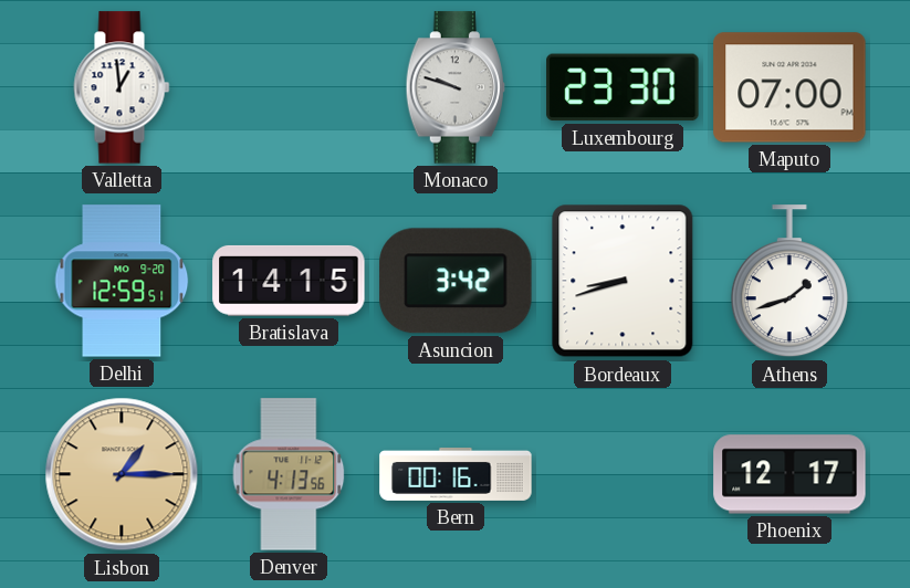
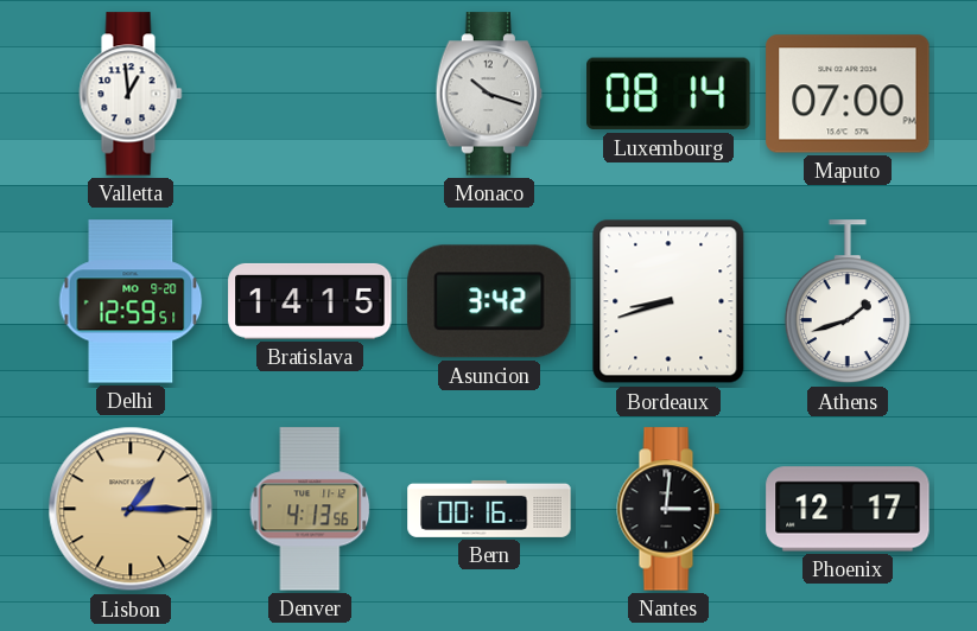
Monaco: 9:48 -> 10:18
Luxembourg: 23:30 -> 08:14
Nantes: none -> 3:01
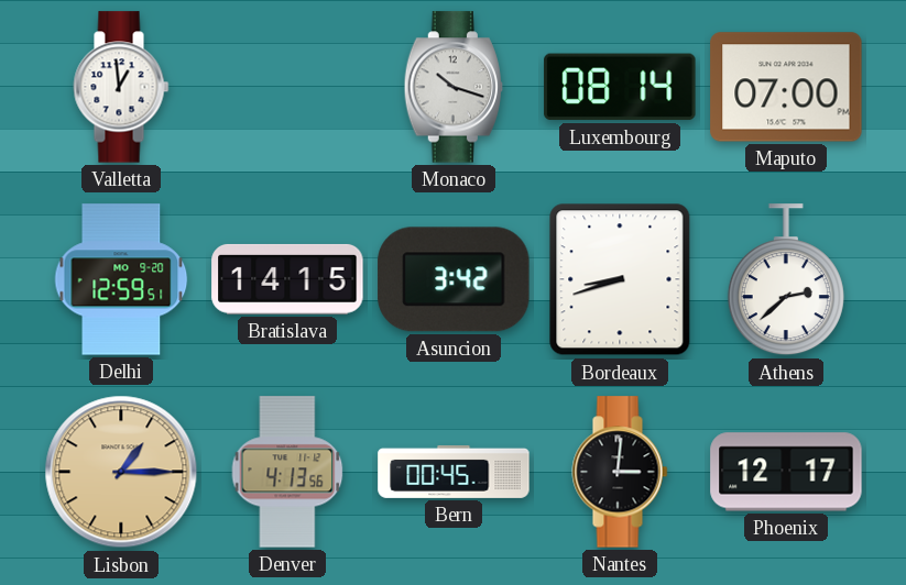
Athens: 1:42 -> 2:38
Bern: 00:16 -> 00:45
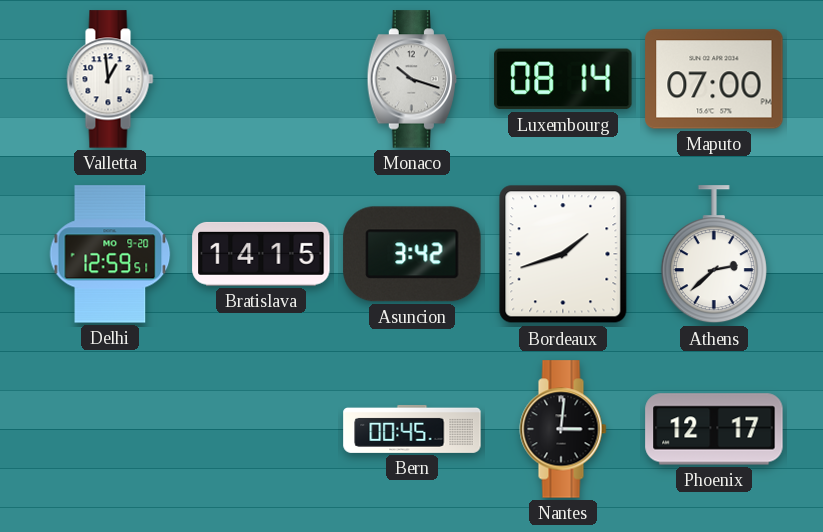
Bordeaux: 8:42 -> 1:42
Lisbon: 1:15 -> none
Denver: 4:13 -> none
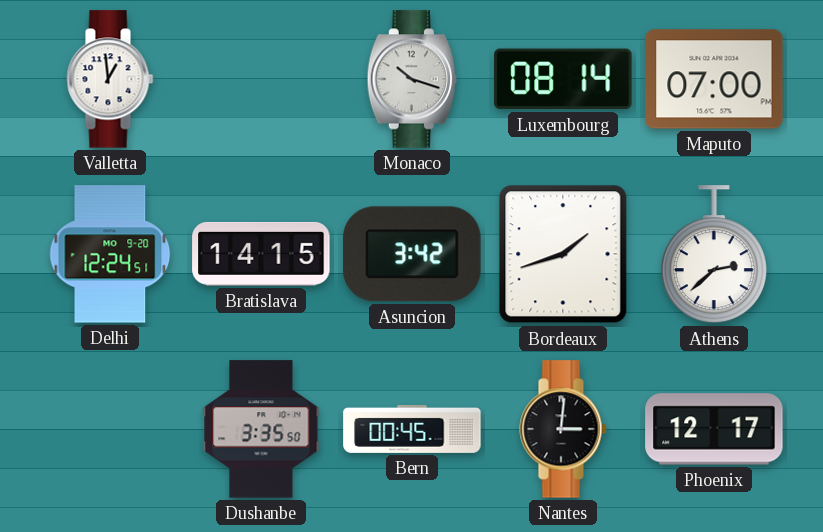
Delhi: 12:59 -> 12:24
Dushanbe: none -> 3:35
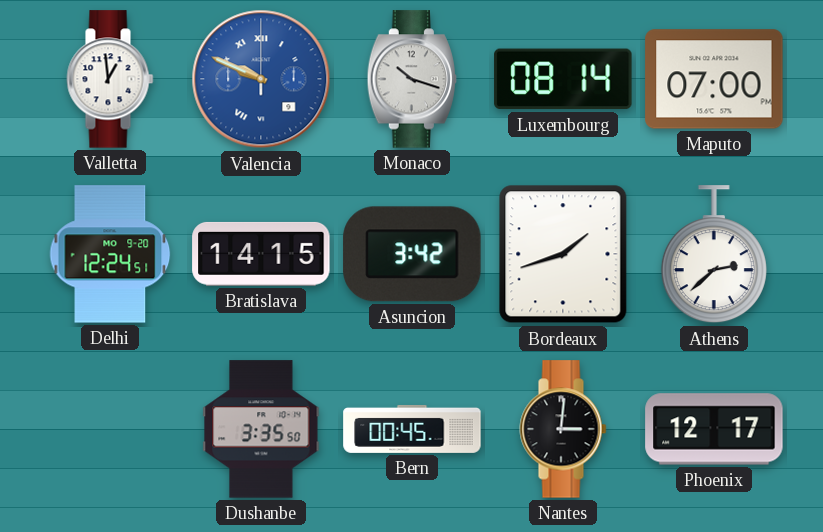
Valencia: none -> 9:49
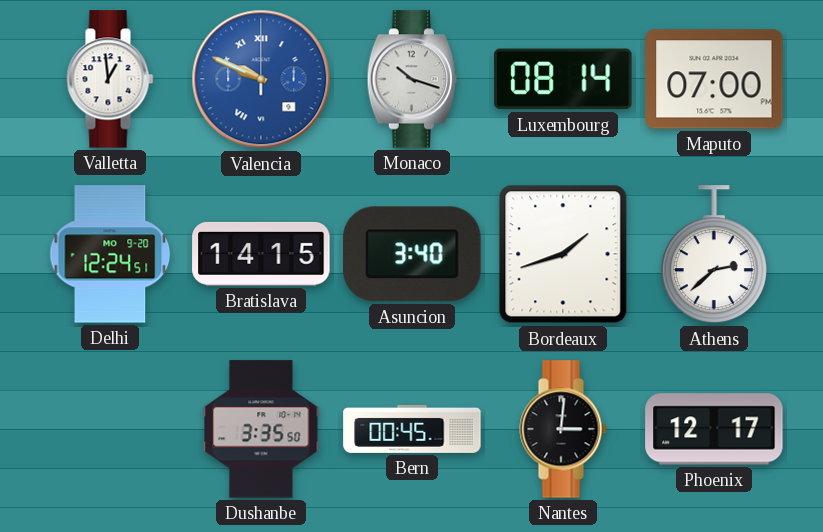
Asuncion: 3:42 -> 3:40
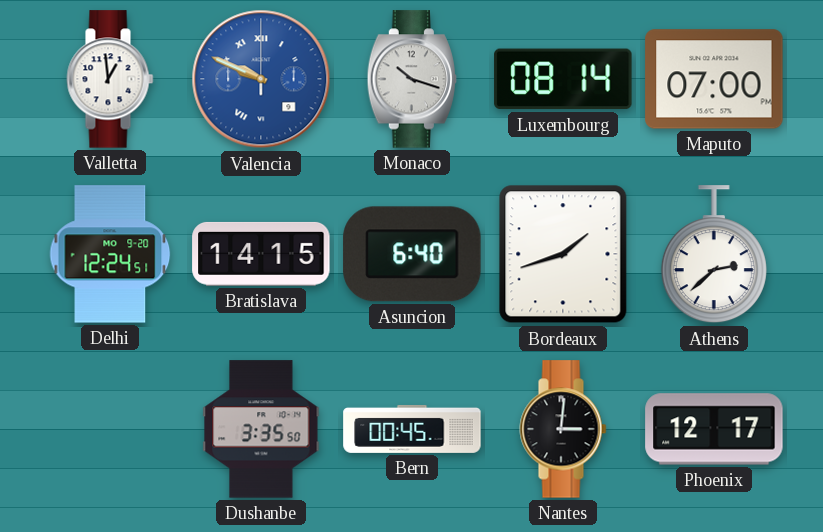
Asuncion: 3:40 -> 6:40
